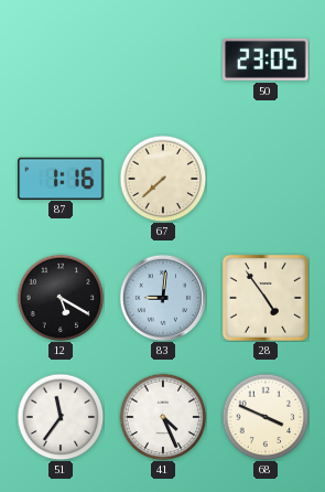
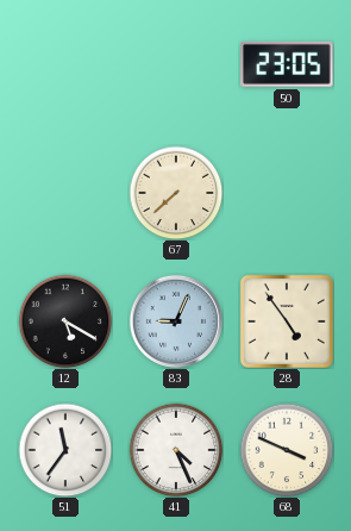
87: 1:16 -> none
83: 9:01 -> 9:04
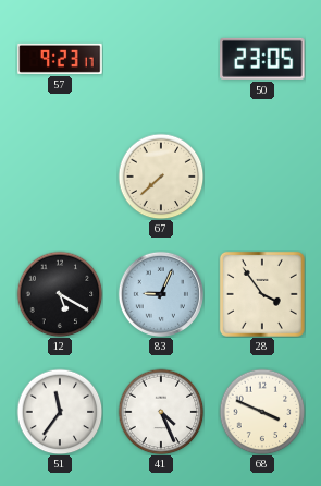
57: none -> 9:23
28: 4:54 -> 3:54
